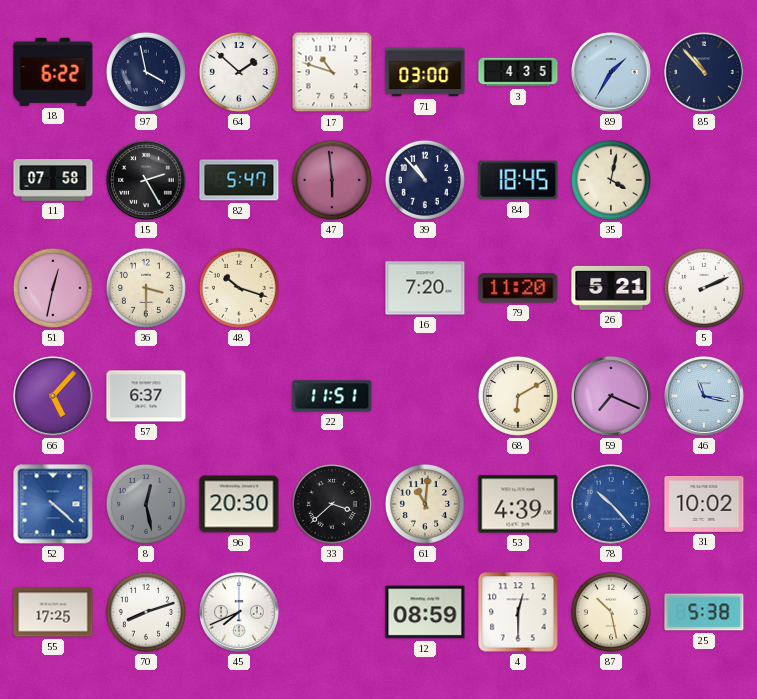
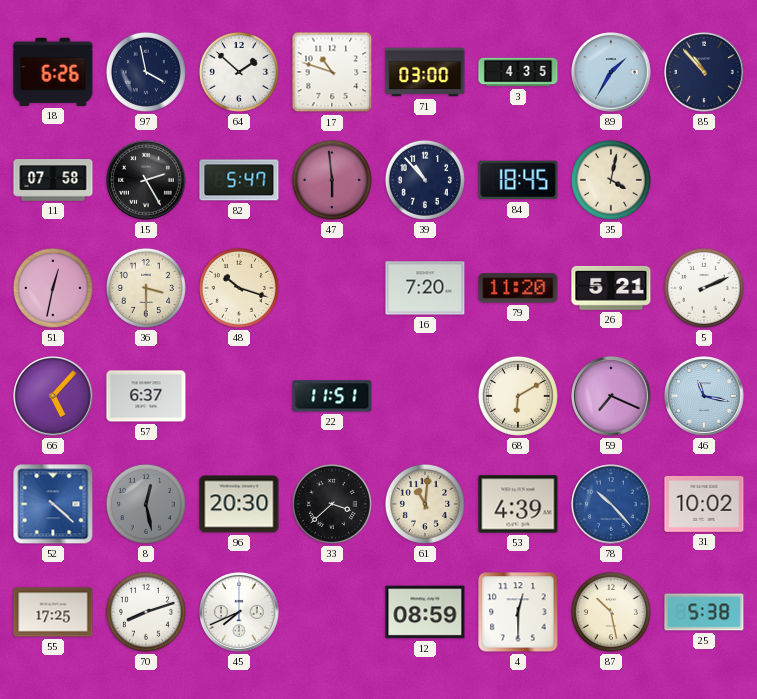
18: 6:22 -> 6:26
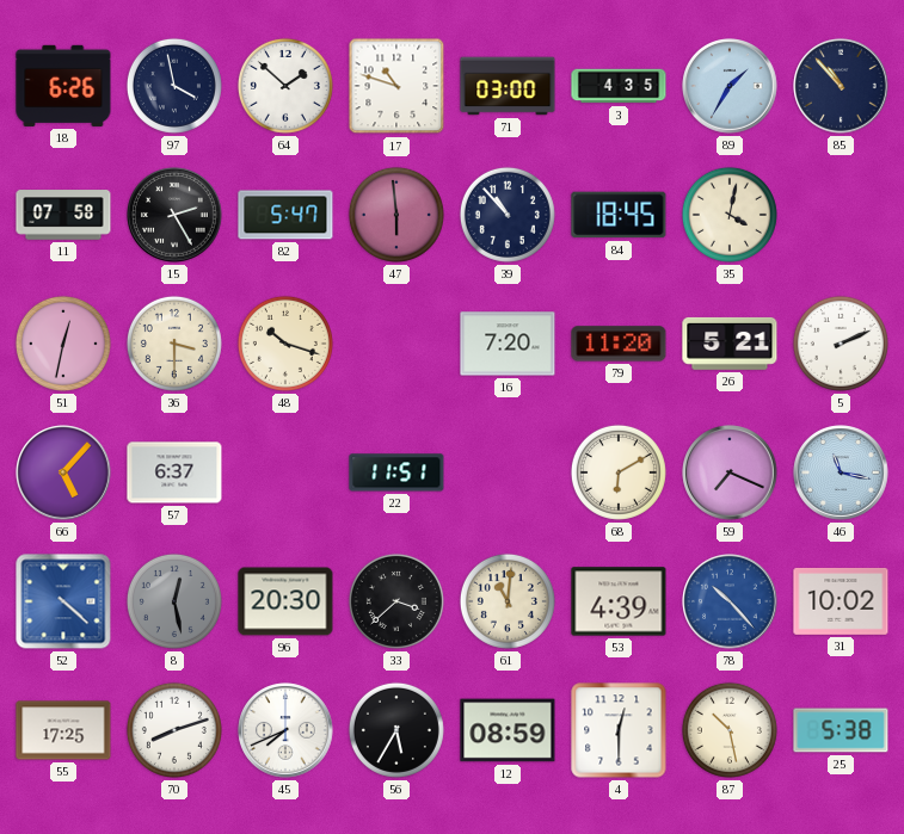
56: none -> 5:35
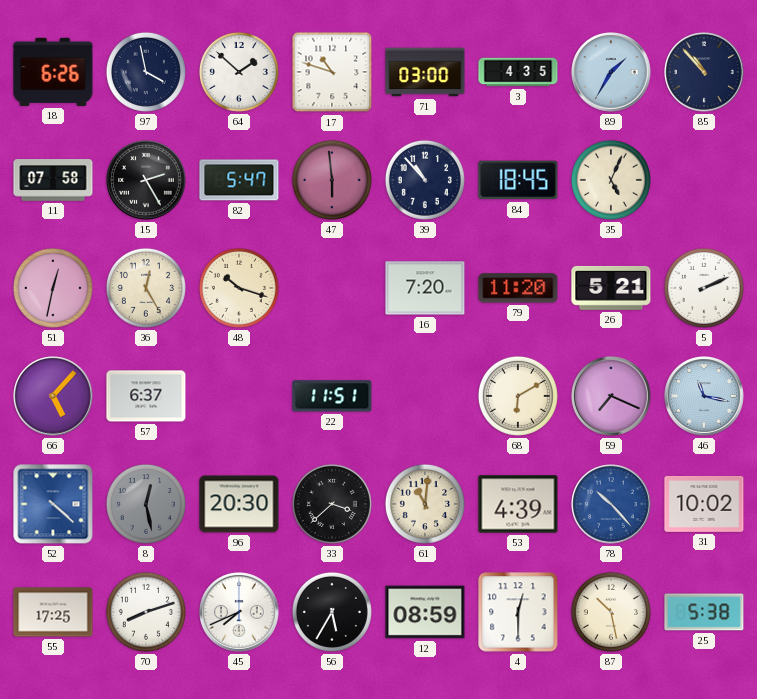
35: 4:02 -> 5:04
36: 3:30 -> 12:25
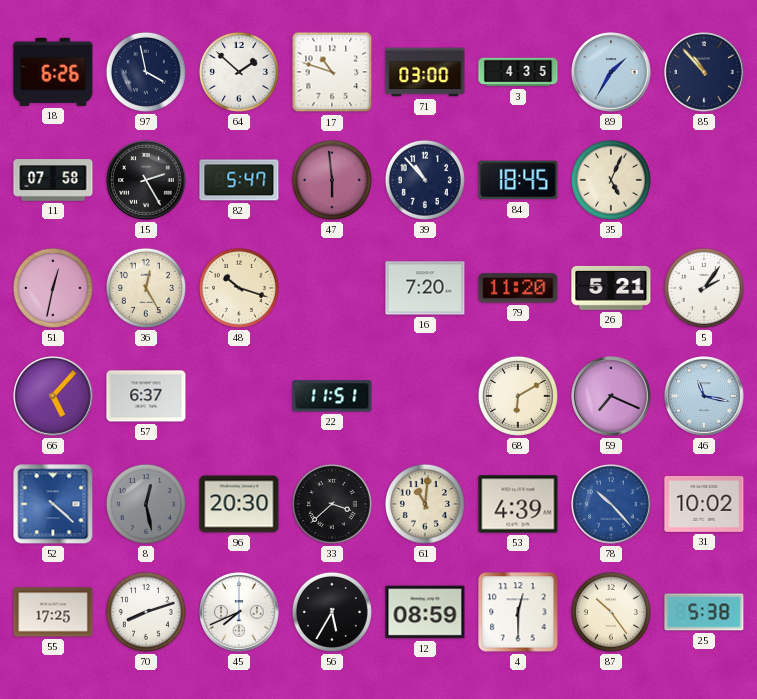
5: 2:11 -> 2:06
87: 10:28 -> 10:24
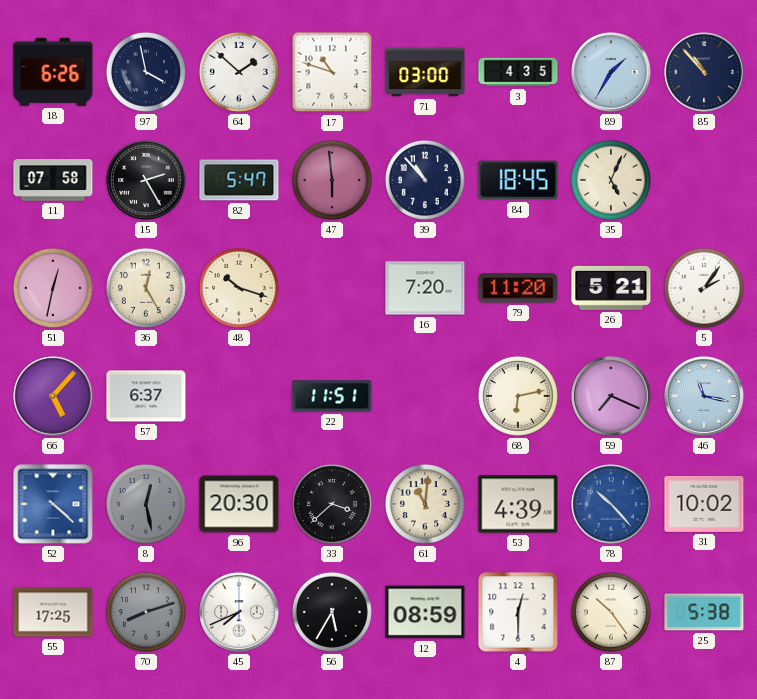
68: 6:10 -> 6:13
70 dial: white -> grey
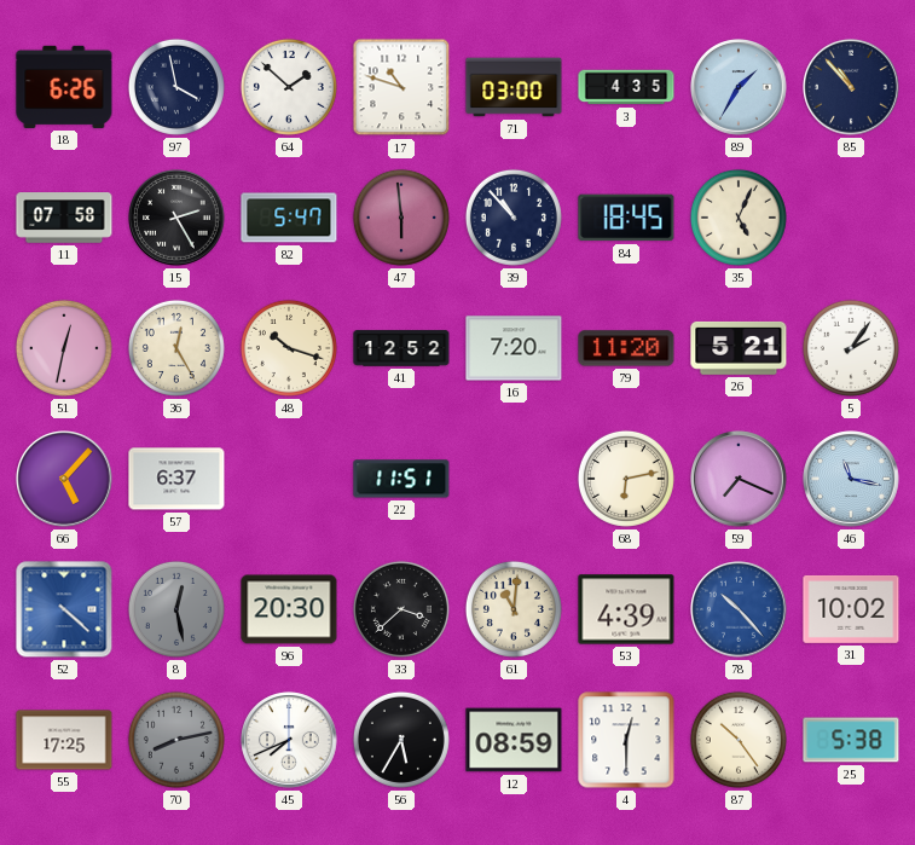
41: none -> 12:52
70: 8:12 -> 8:13
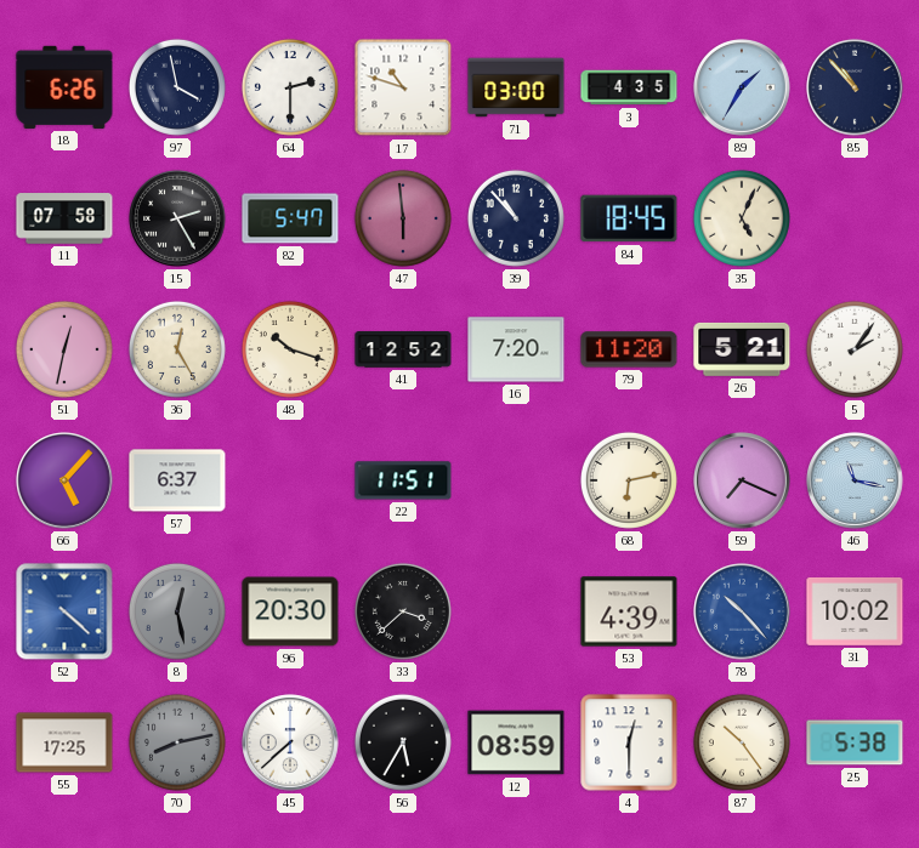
64: 1:52 -> 2:30
61: 11:01 -> none
45: 7:41 -> 7:38
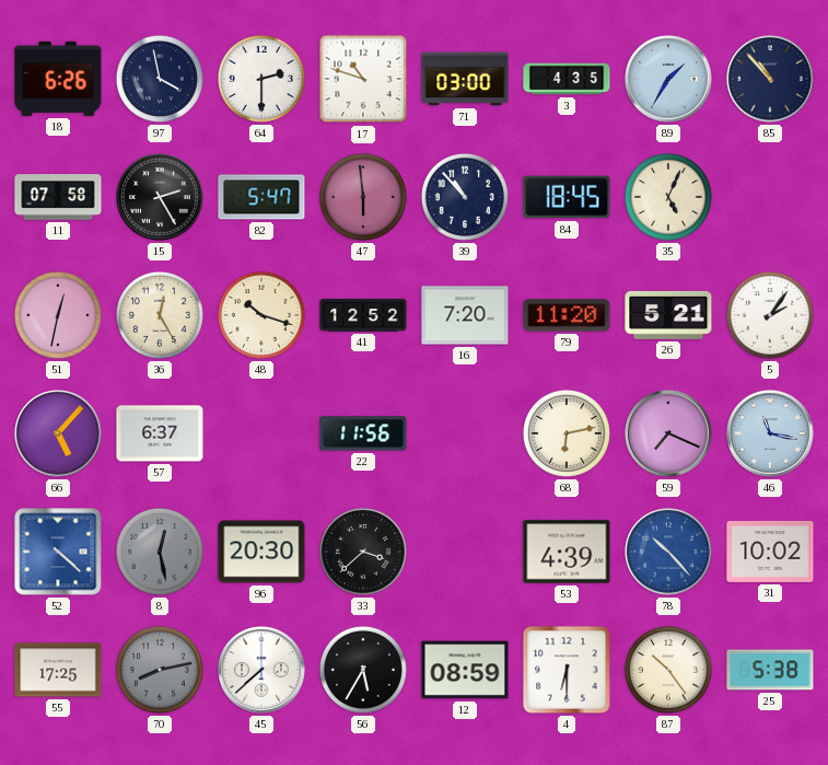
22: 11:51 -> 11:56
4: 12:30 -> 6:30
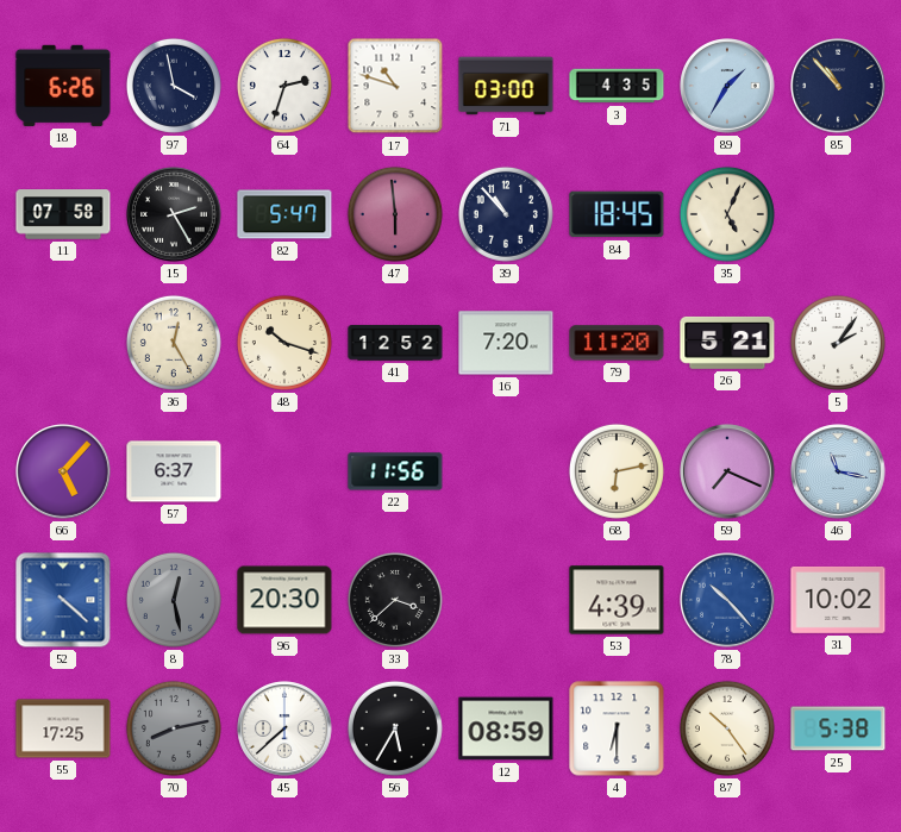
64: 2:30 -> 2:33
51: 12:32 -> none
